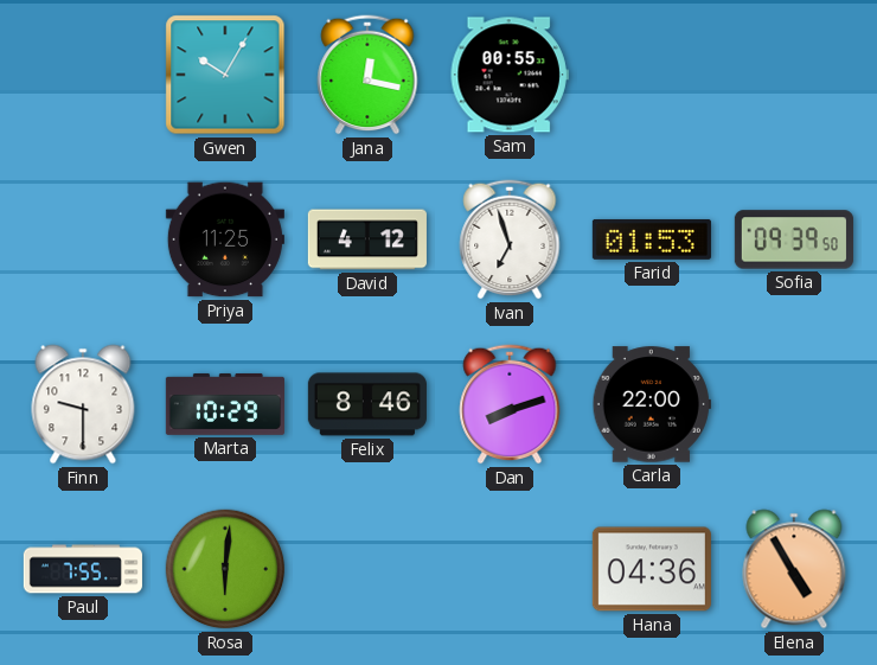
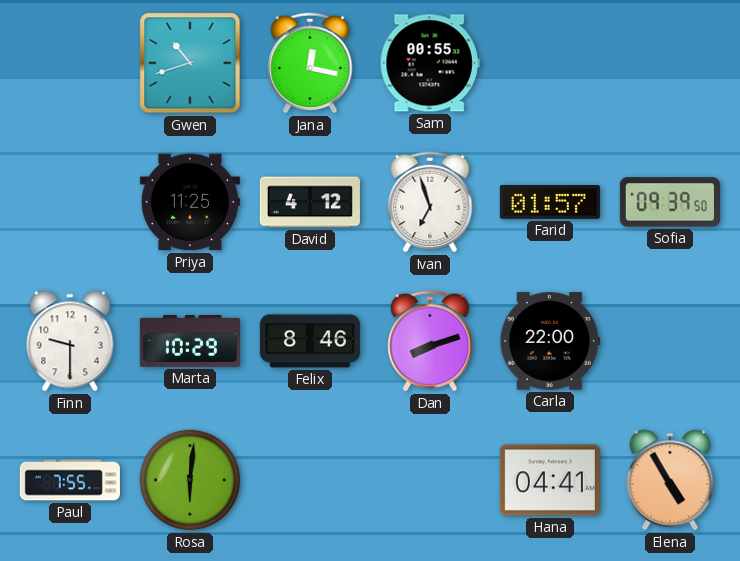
Gwen: 10:05 -> 10:42
Farid: 01:53 -> 01:57
Hana: 04:36 -> 04:41
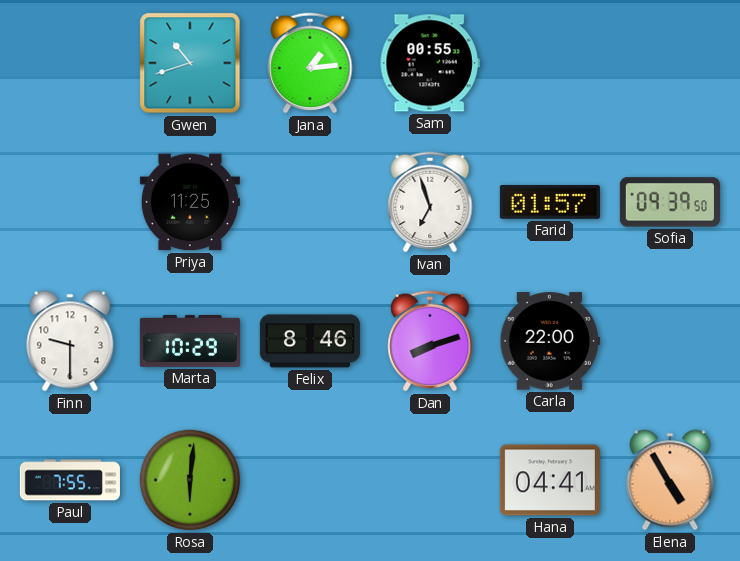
Jana: 12:17 -> 1:14
David: 4:12 -> none
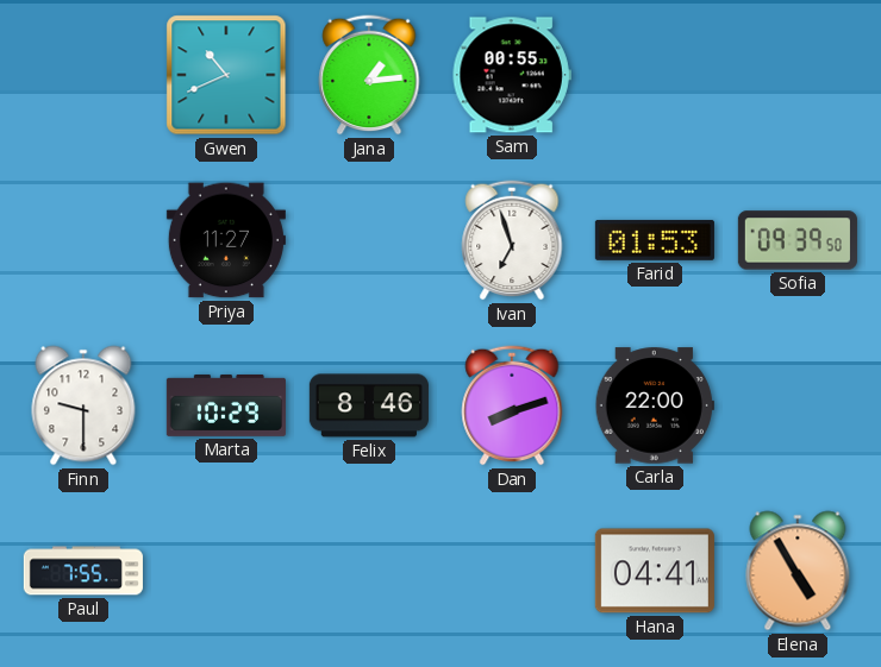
Gwen: 10:42 -> 10:41
Priya: 11:25 -> 11:27
Farid: 01:57 -> 01:53
Rosa: 6:01 -> none
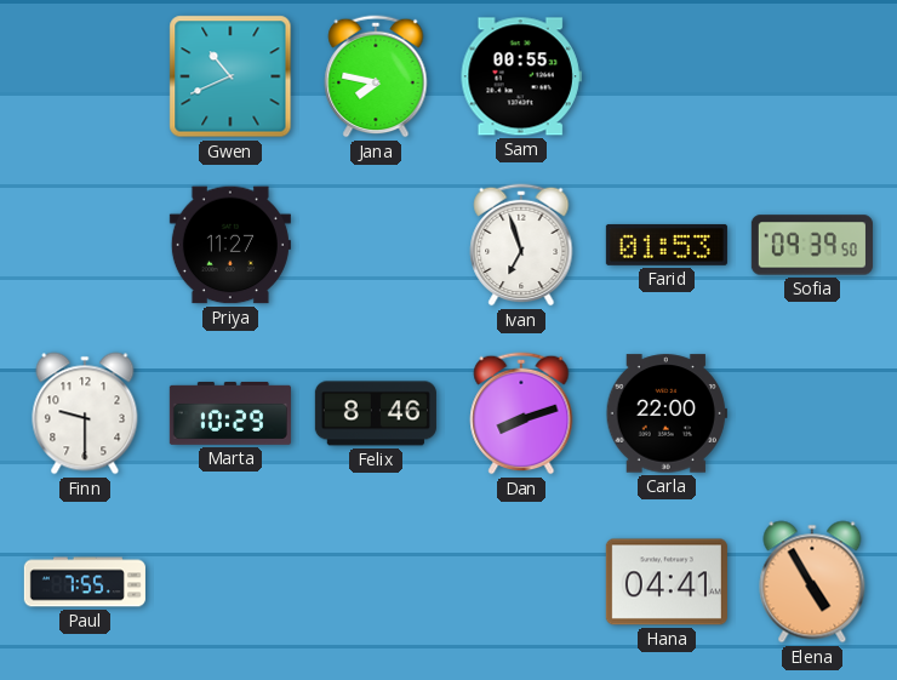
Jana: 1:14 -> 7:47
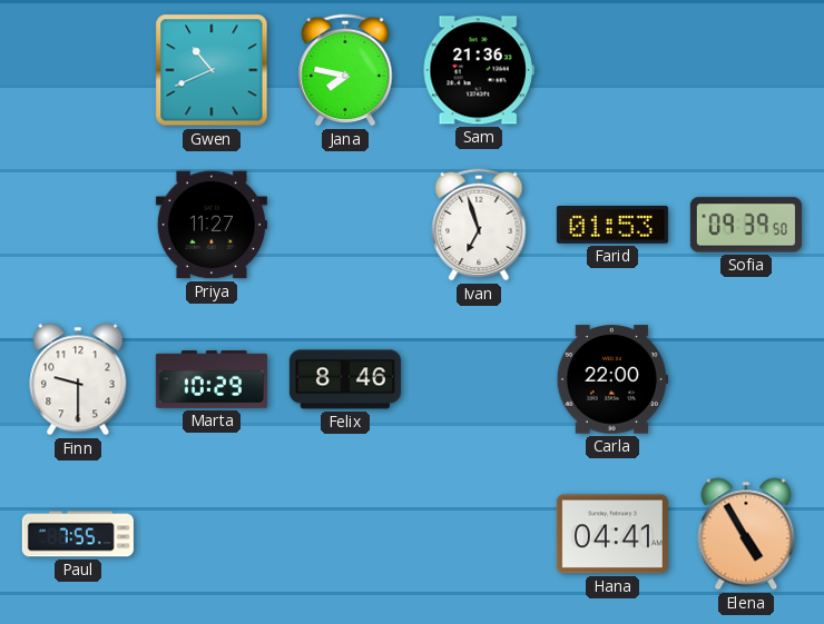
Sam: 00:55 -> 21:36
Dan: 8:12 -> none
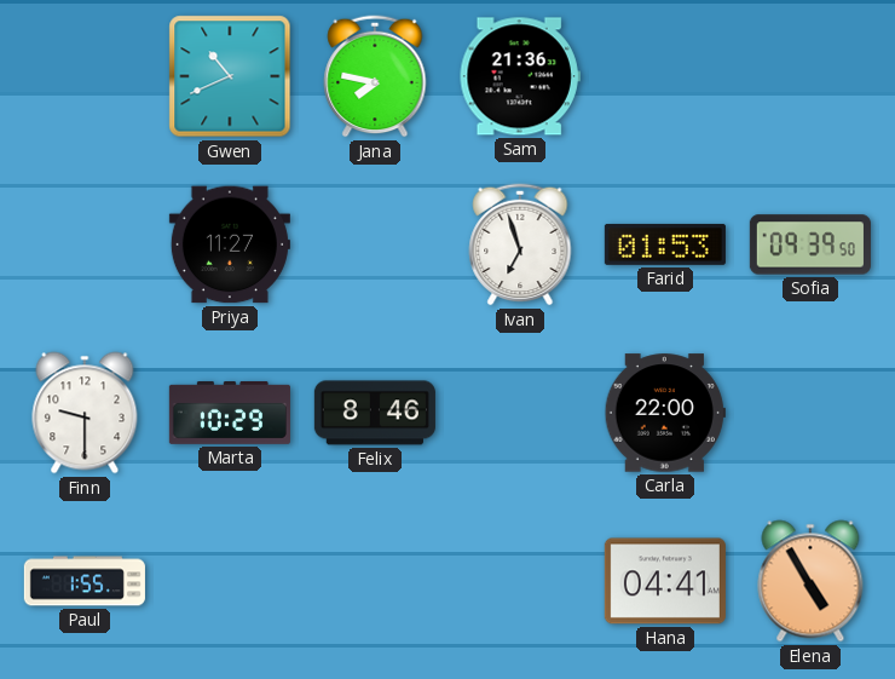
Paul: 7:55 -> 1:55
